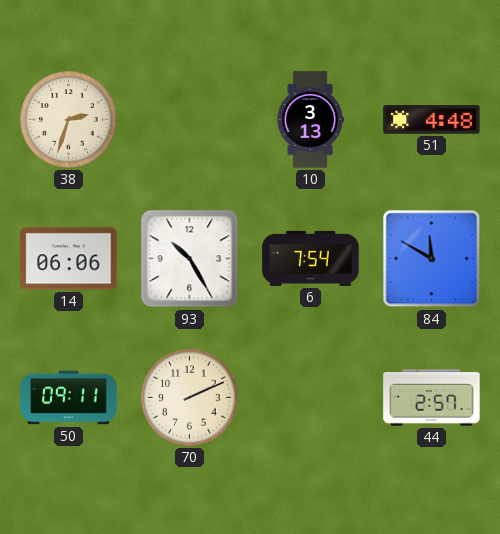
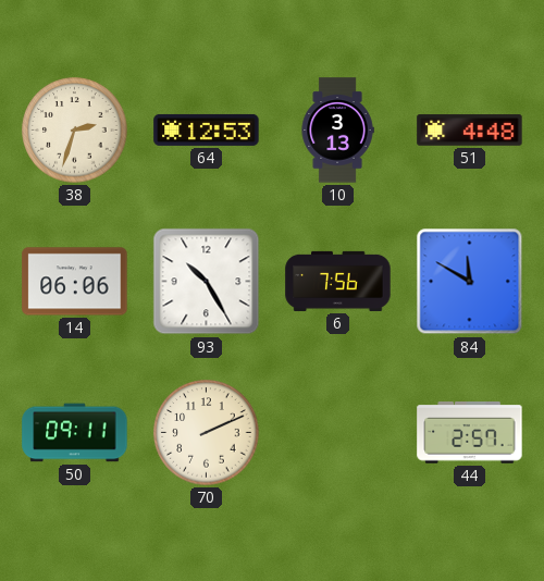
64: none -> 12:53
6: 7:54 -> 7:56
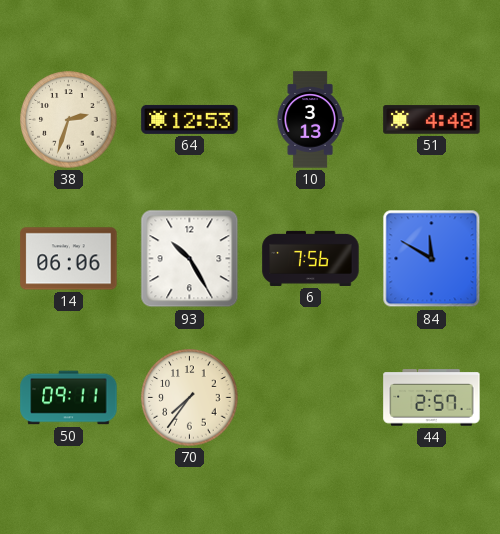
70: 2:11 -> 7:36
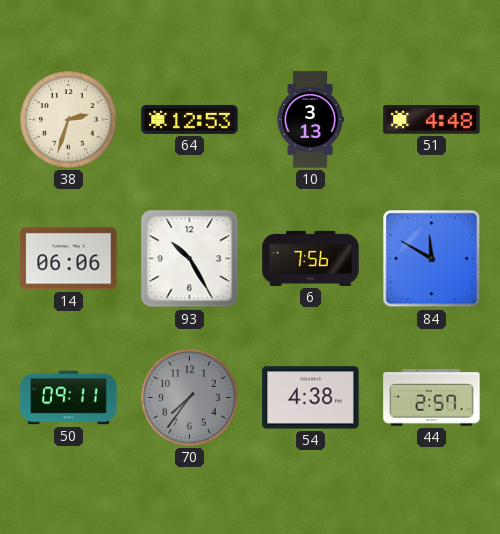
70 dial: cream -> grey
54: none -> 4:38
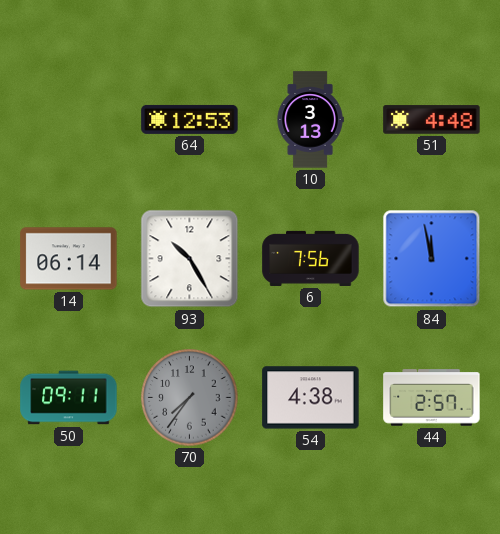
38: 2:33 -> none
14: 06:06 -> 06:14
84: 11:50 -> 11:58
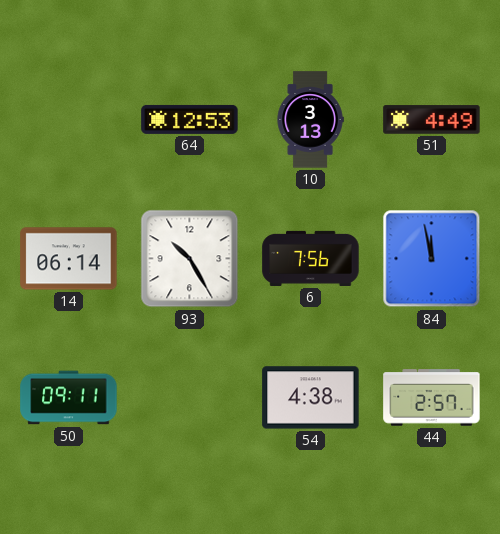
51: 4:48 -> 4:49
70: 7:36 -> none
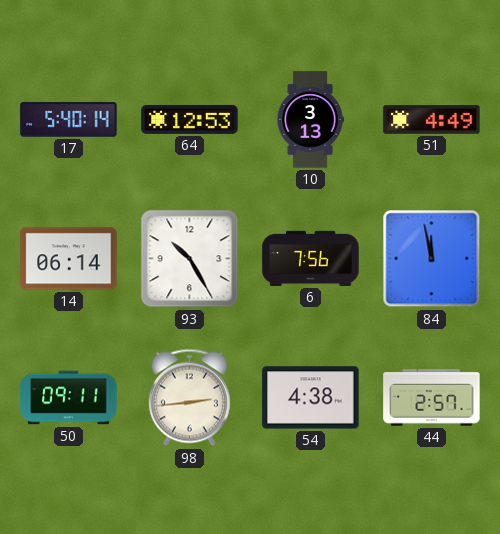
17: none -> 5:40
98: none -> 2:44
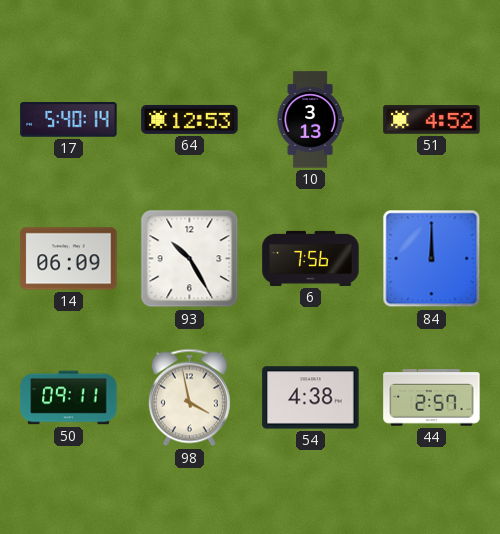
51: 4:49 -> 4:52
14: 06:14 -> 06:09
84: 11:58 -> 12:00
98: 2:44 -> 3:58
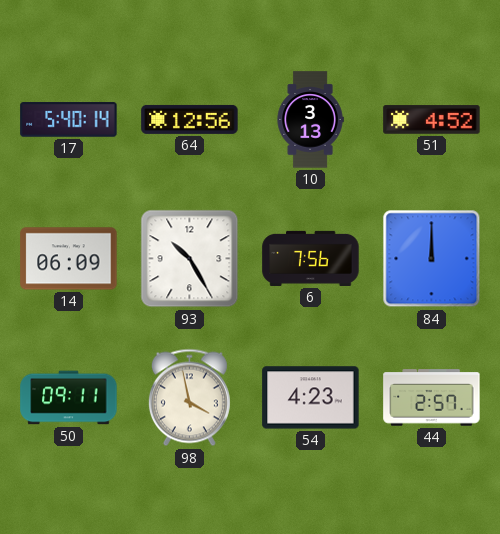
64: 12:53 -> 12:56
54: 4:38 -> 4:23
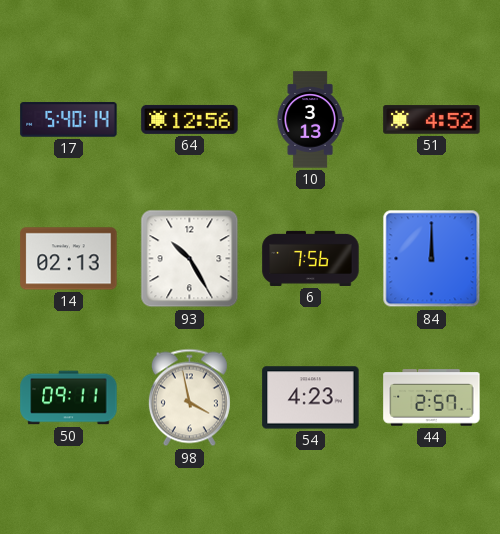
14: 06:09 -> 02:13
